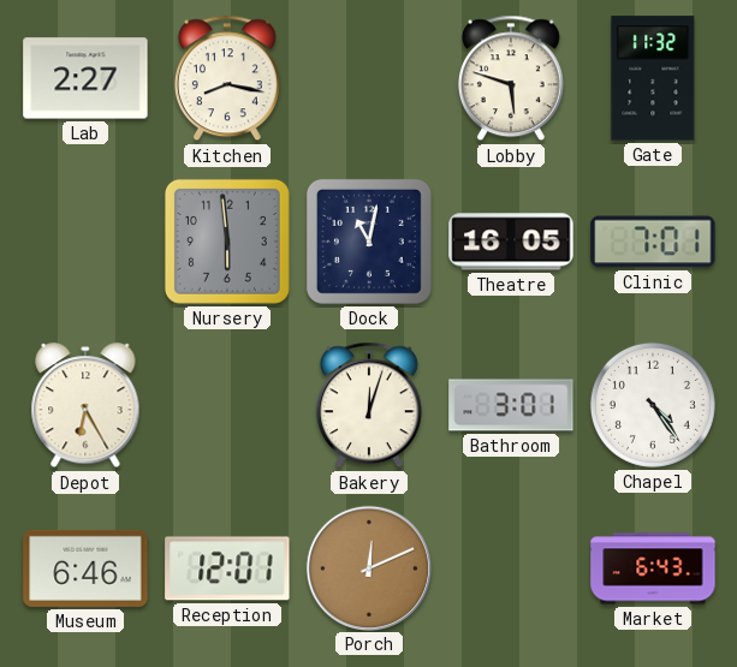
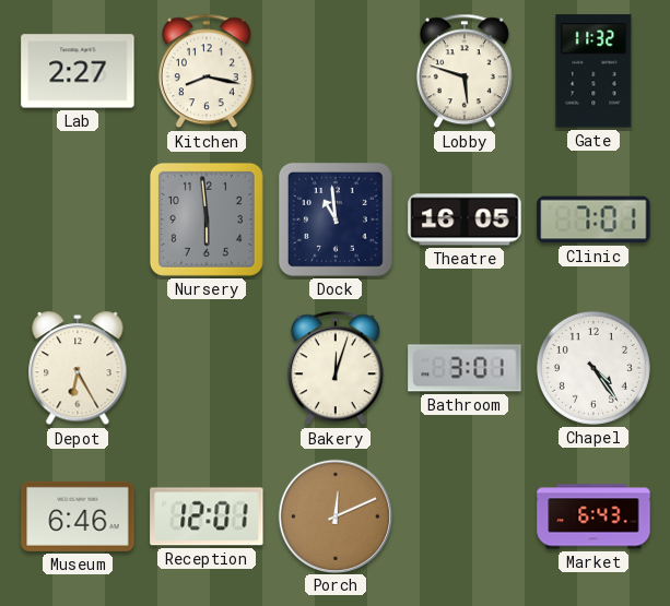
Dock: 11:02 -> 10:59
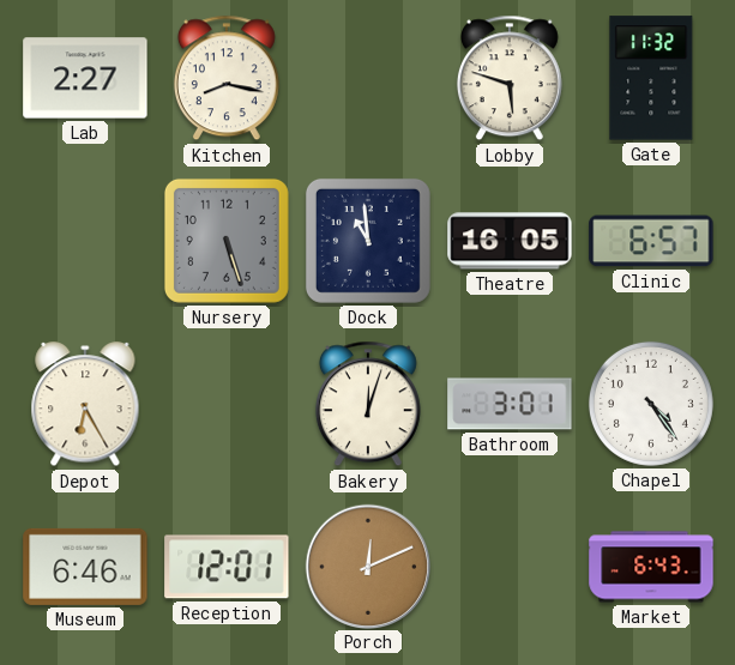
Nursery: 5:59 -> 5:27
Clinic: 7:01 -> 6:57
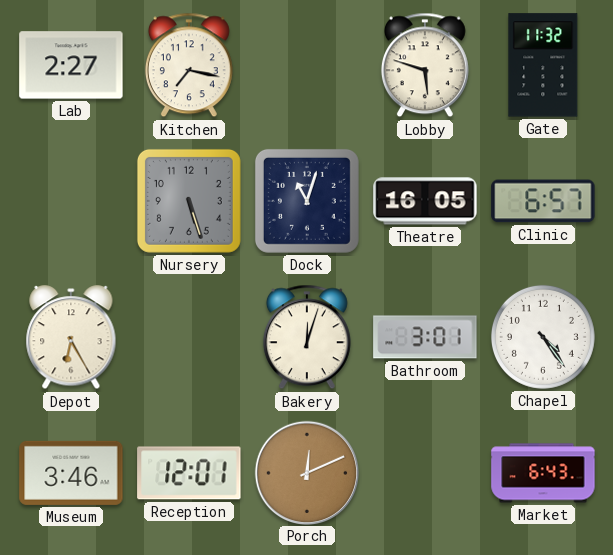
Kitchen: 8:17 -> 7:17
Dock: 10:59 -> 11:03
Museum: 6:46 -> 3:46
